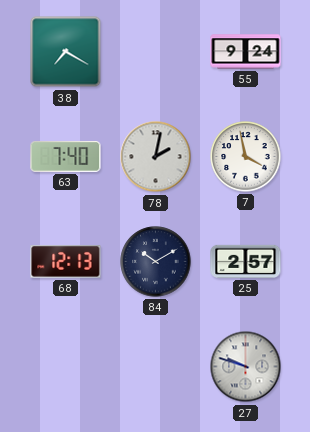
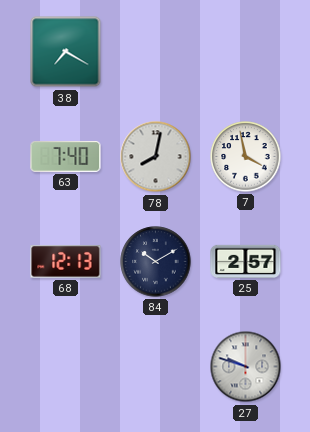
55: 9:24 -> none
78: 2:02 -> 8:02
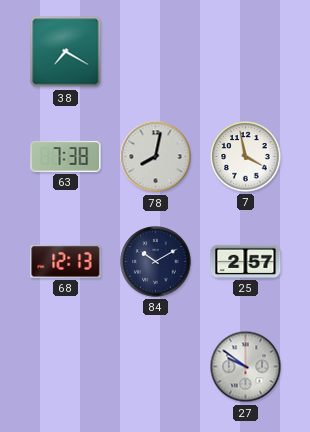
63: 7:40 -> 7:38
27: 9:48 -> 9:51
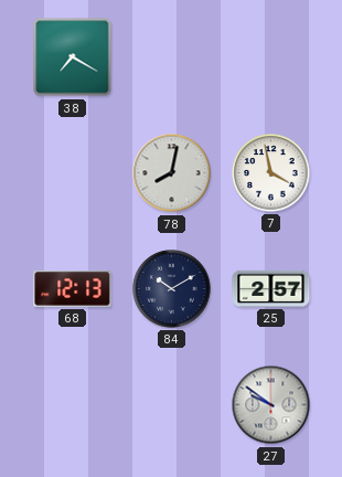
63: 7:38 -> none
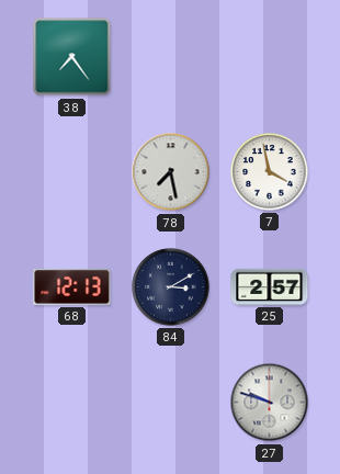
38: 7:20 -> 7:24
78: 8:02 -> 7:28
84: 10:10 -> 3:10
27: 9:51 -> 9:48
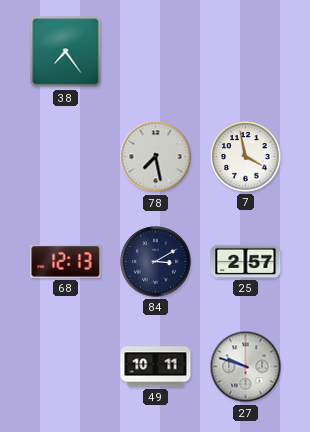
49: none -> 10:11
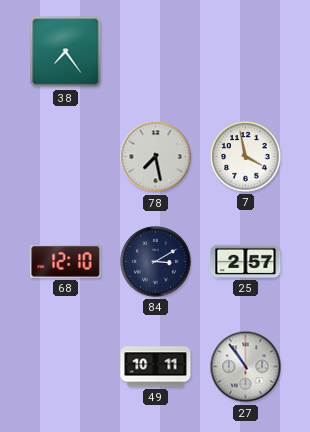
68: 12:13 -> 12:10
27: 9:48 -> 10:54
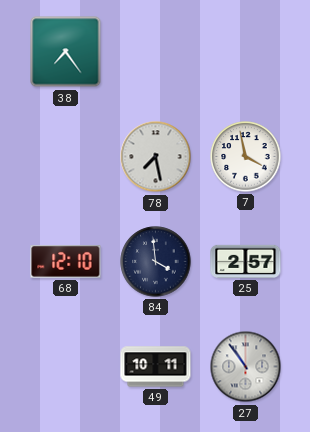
84: 3:10 -> 3:59
